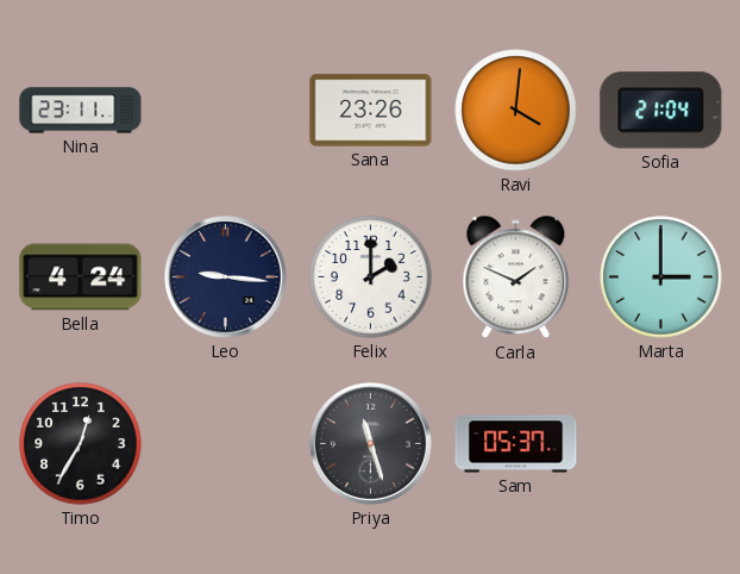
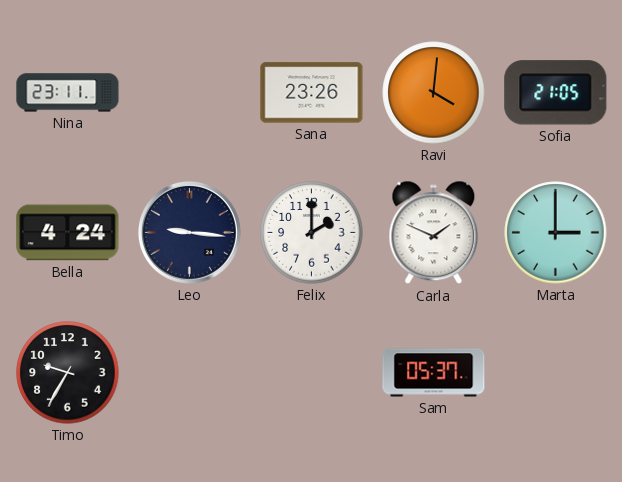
Sofia: 21:04 -> 21:05
Timo: 12:35 -> 9:35
Priya: 11:27 -> none
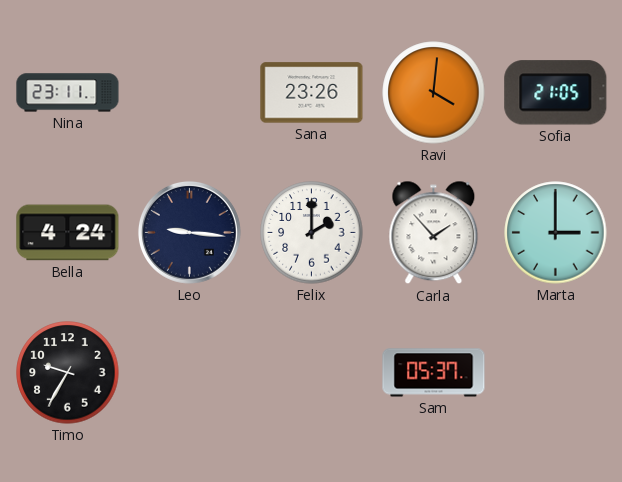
Carla: 1:49 -> 1:53
